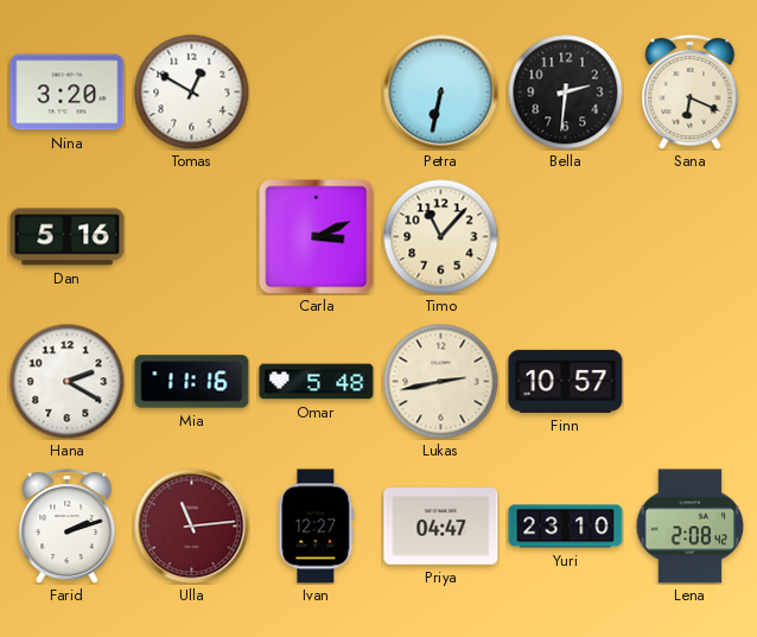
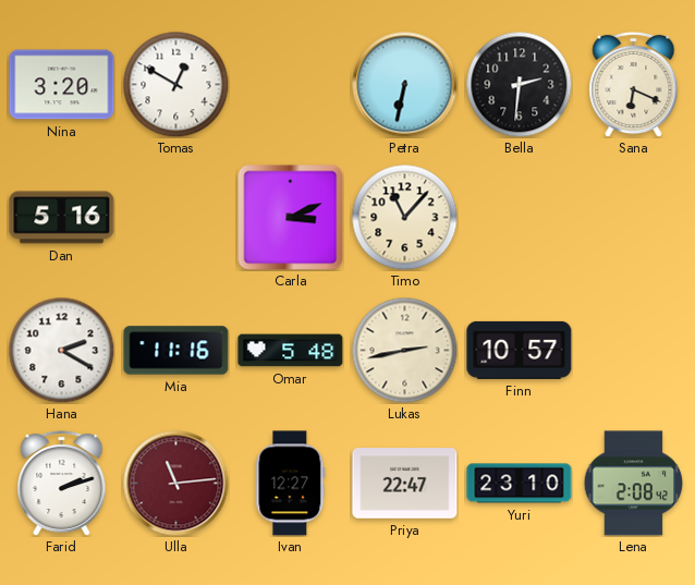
Priya: 04:47 -> 22:47
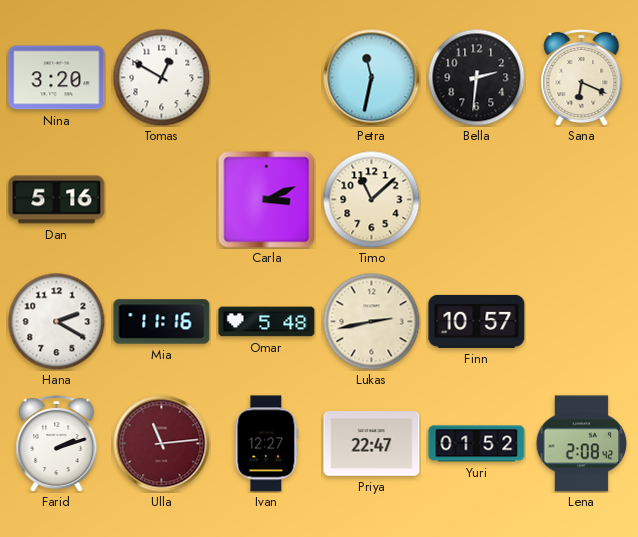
Petra: 6:32 -> 11:32
Timo: 11:07 -> 11:08
Yuri: 23:10 -> 01:52
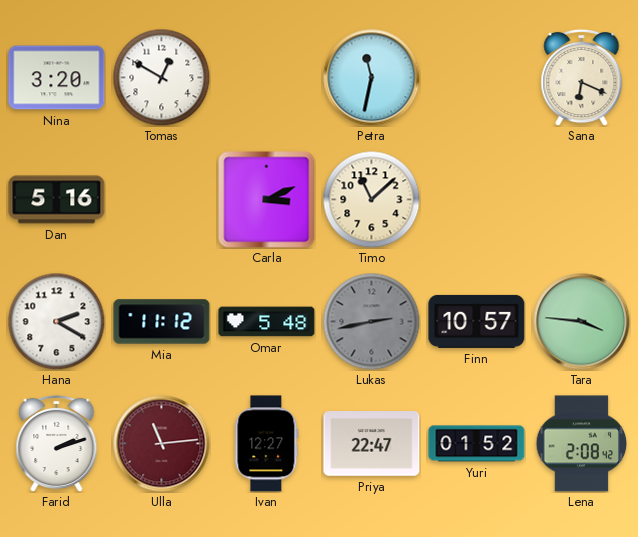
Bella: 2:31 -> none
Mia: 11:16 -> 11:12
Lukas dial: cream -> grey
Tara: none -> 3:46
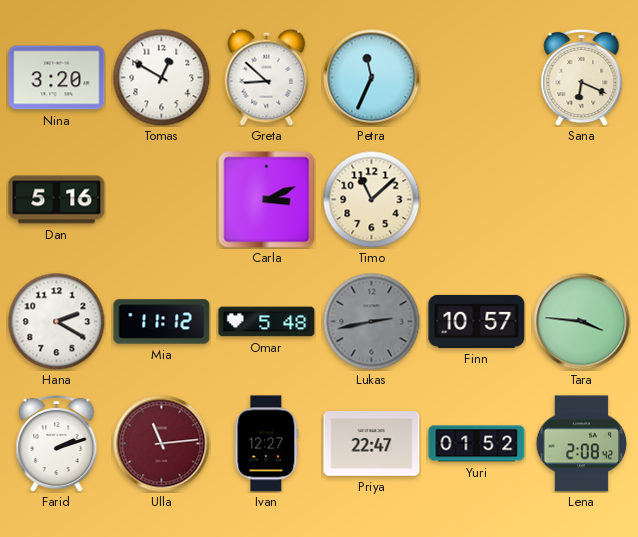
Greta: none -> 8:52
Petra: 11:32 -> 11:34
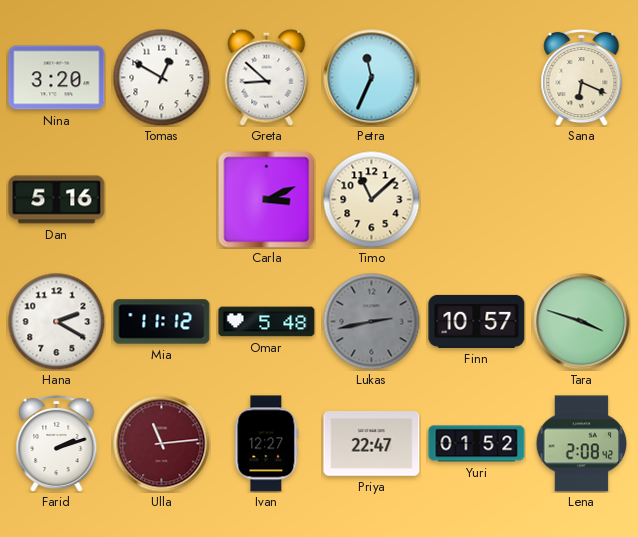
Tara: 3:46 -> 3:48
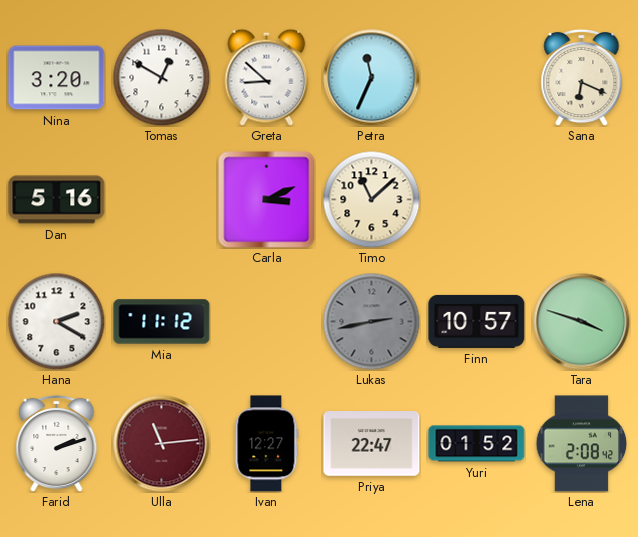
Omar: 5:48 -> none
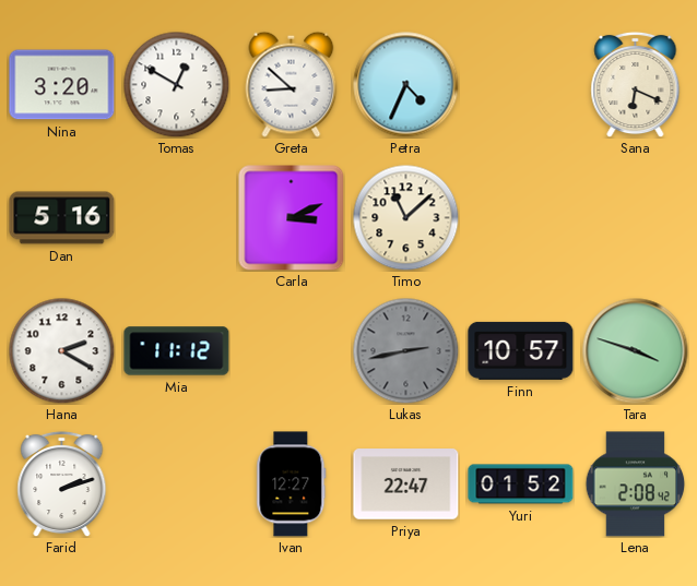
Petra: 11:34 -> 4:34
Ulla: 11:14 -> none
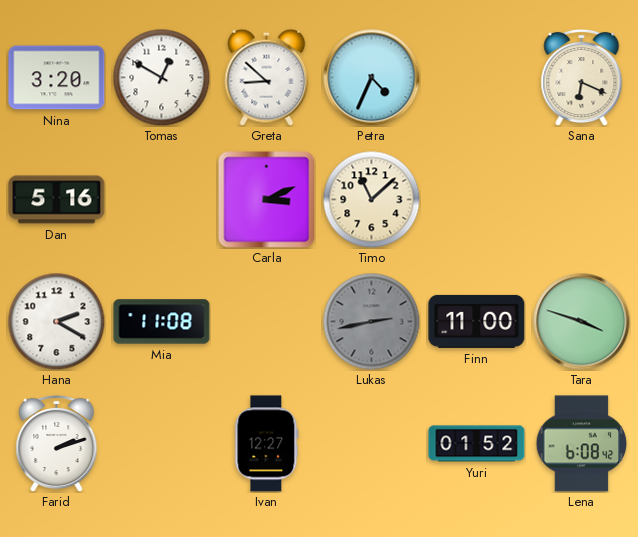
Mia: 11:12 -> 11:08
Finn: 10:57 -> 11:00
Priya: 22:47 -> none
Lena: 2:08 -> 6:08
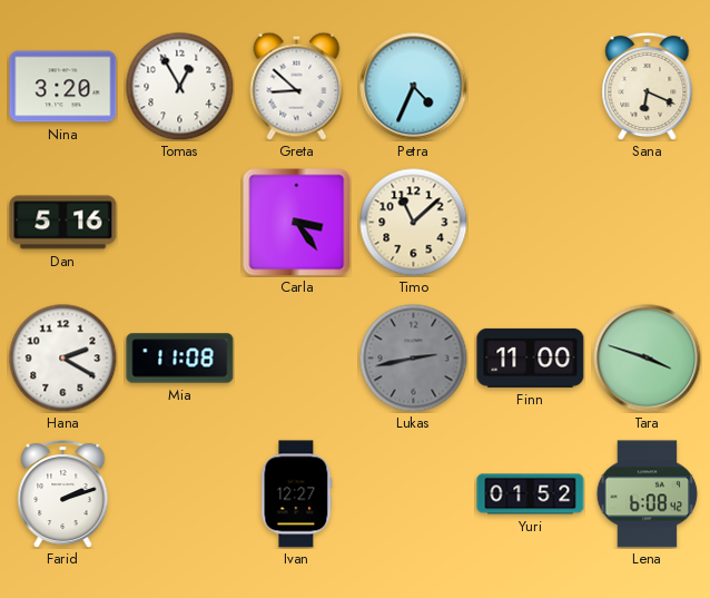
Tomas: 12:50 -> 12:55
Carla: 3:11 -> 3:24
